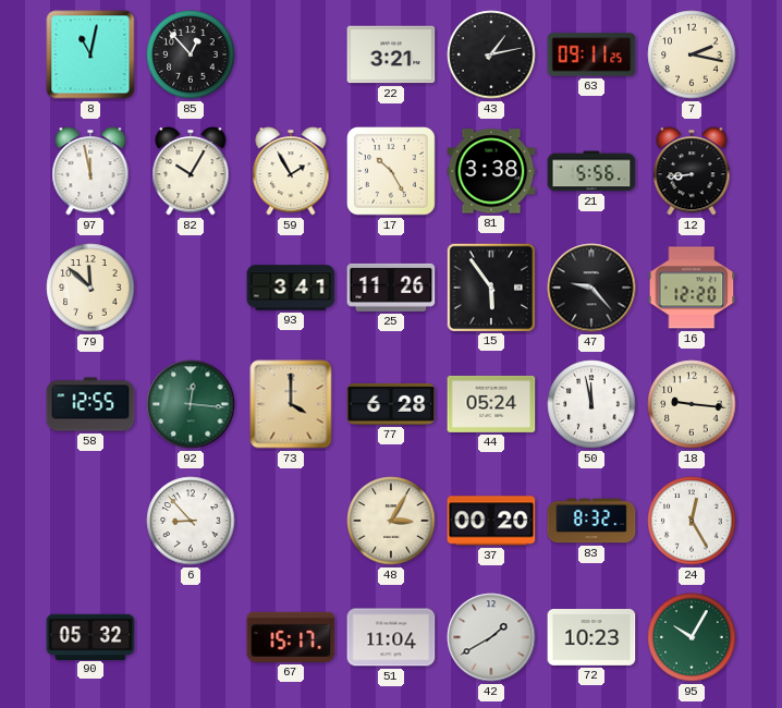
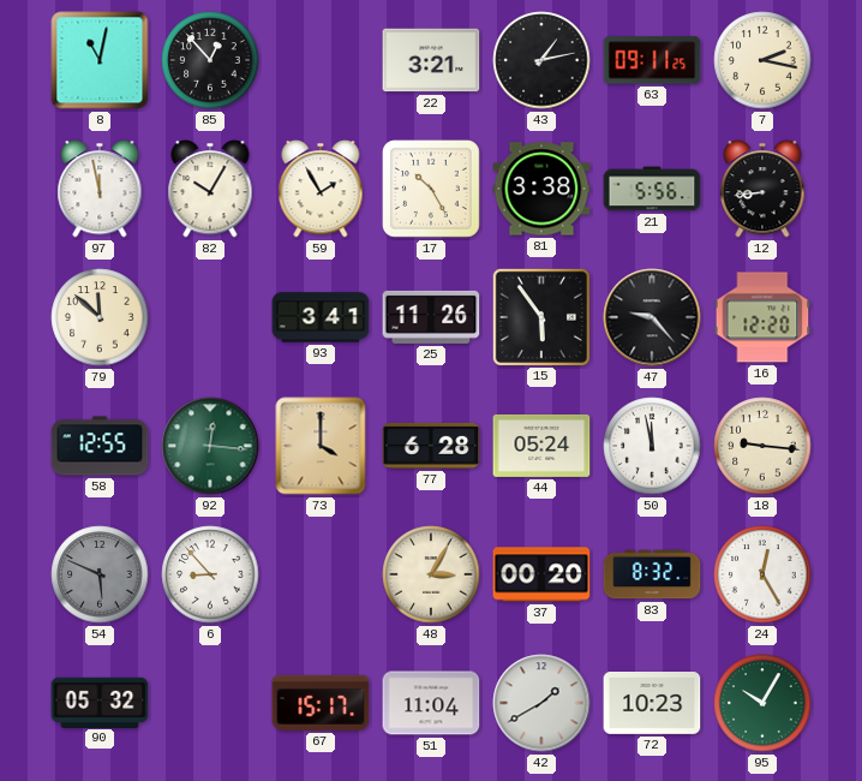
54: none -> 5:49
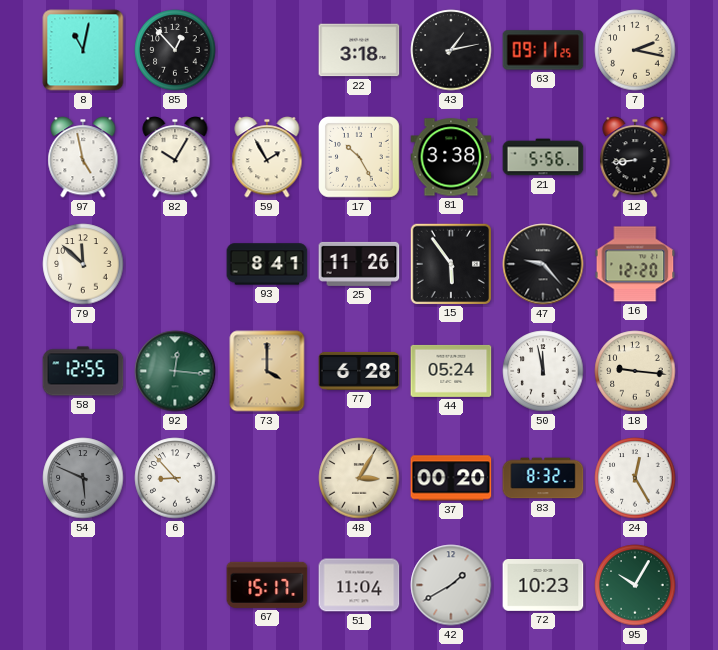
22: 3:21 -> 3:18
97: 11:58 -> 4:58
93: 3:41 -> 8:41
90: 05:32 -> none
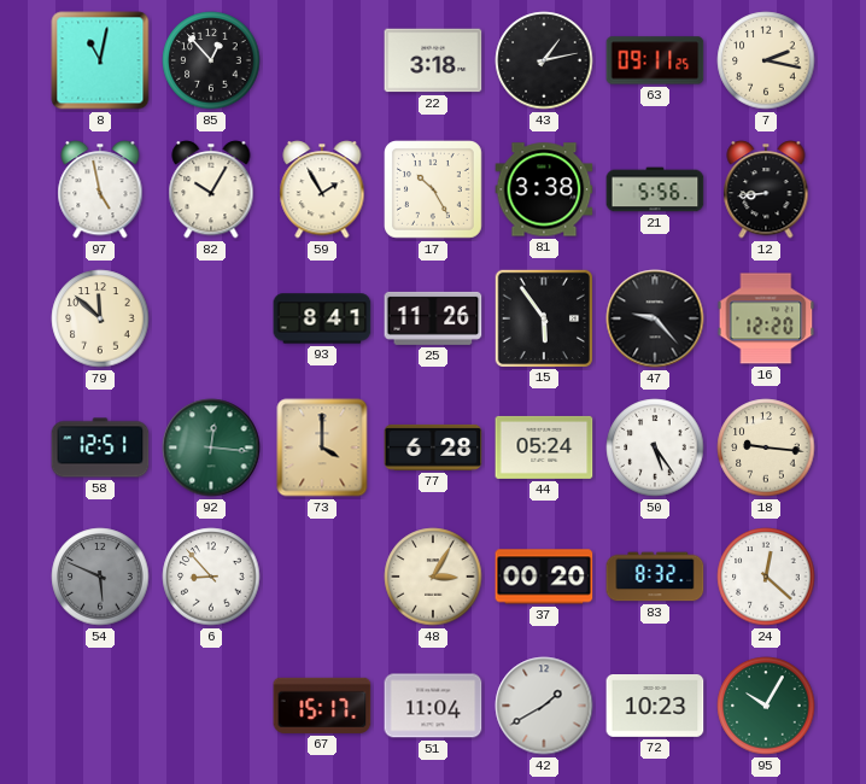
58: 12:55 -> 12:51
50: 11:58 -> 5:24
24: 12:25 -> 12:22
